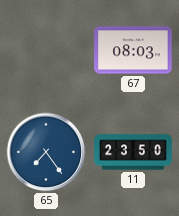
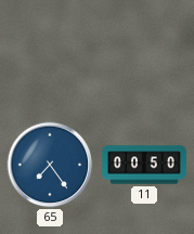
67: 08:03 -> none
11: 23:50 -> 00:50
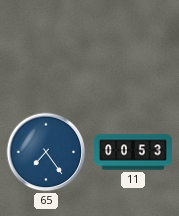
11: 00:50 -> 00:53
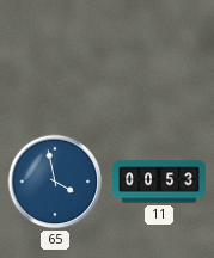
65: 7:24 -> 3:58
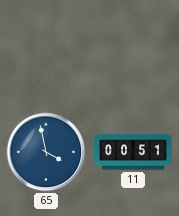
11: 00:53 -> 00:51
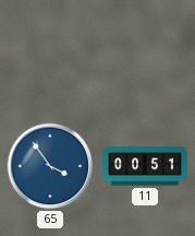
65: 3:58 -> 3:54
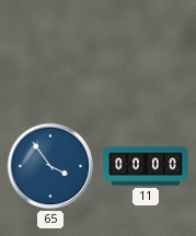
11: 00:51 -> 00:00
